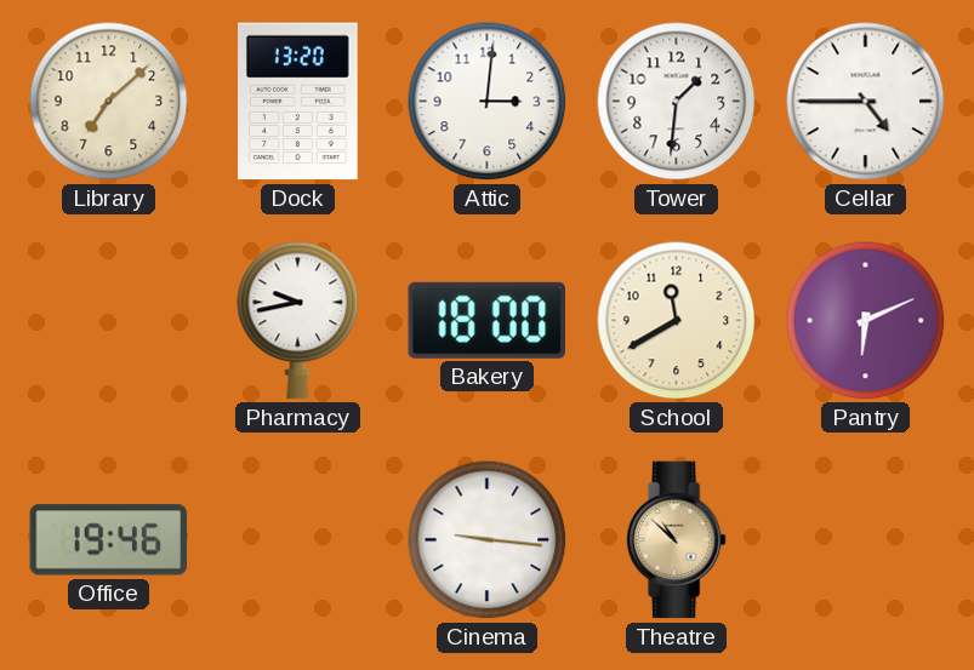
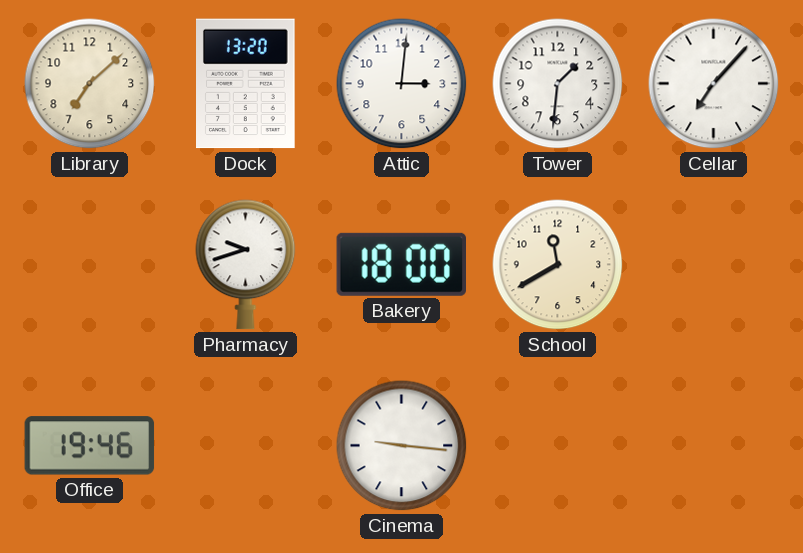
Cellar: 4:45 -> 7:07
Pharmacy: 9:43 -> 9:42
Pantry: 6:11 -> none
Theatre: 10:52 -> none
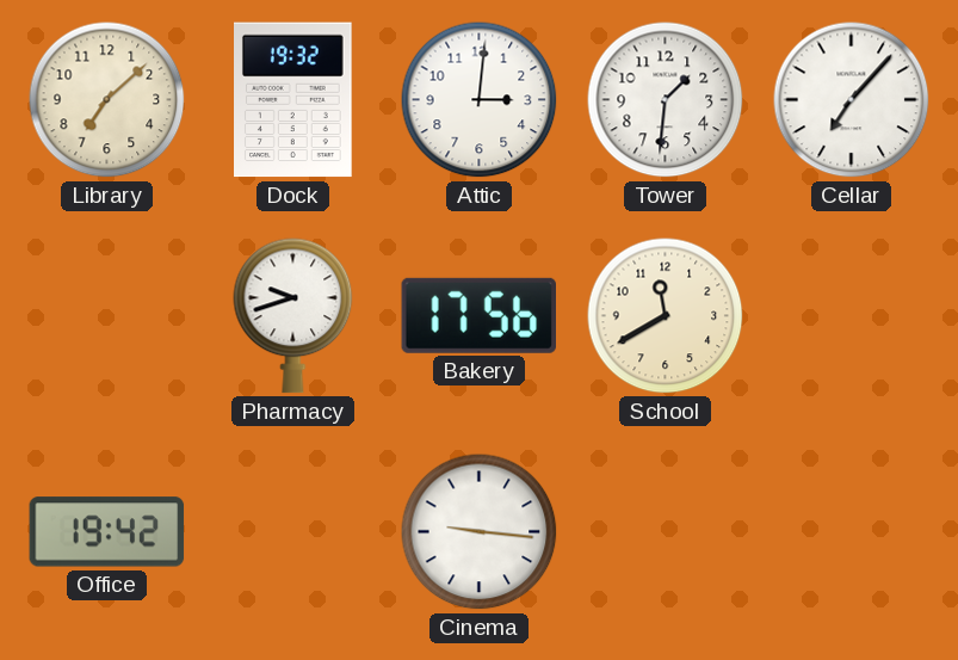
Dock: 13:20 -> 19:32
Bakery: 18:00 -> 17:56
Office: 19:46 -> 19:42
